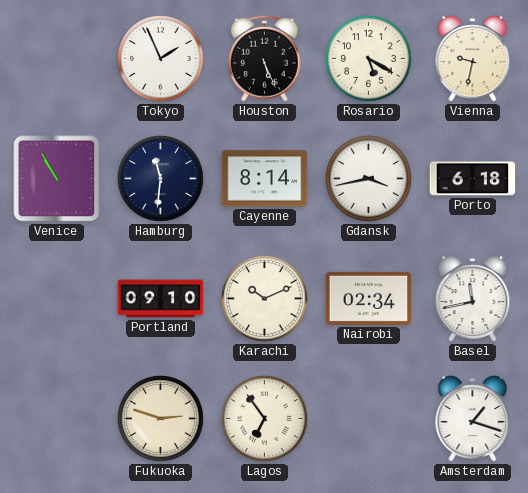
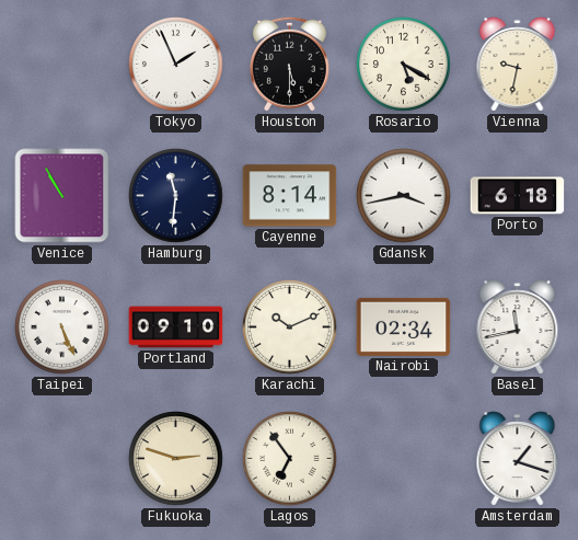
Houston: 5:26 -> 5:30
Taipei: none -> 5:26
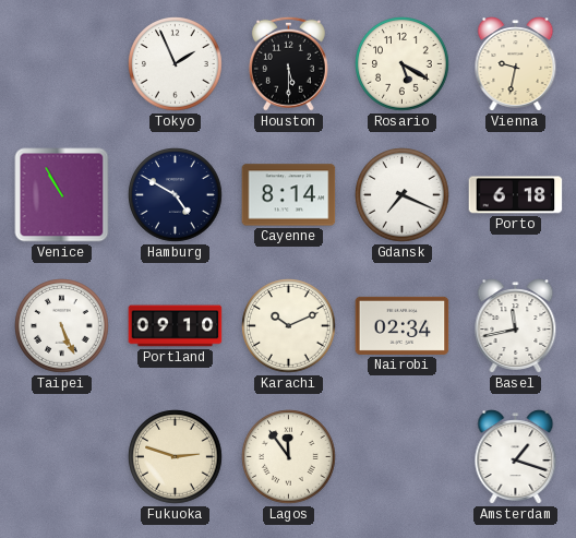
Hamburg: 11:31 -> 4:50
Gdansk: 3:43 -> 7:19
Lagos: 6:54 -> 11:54
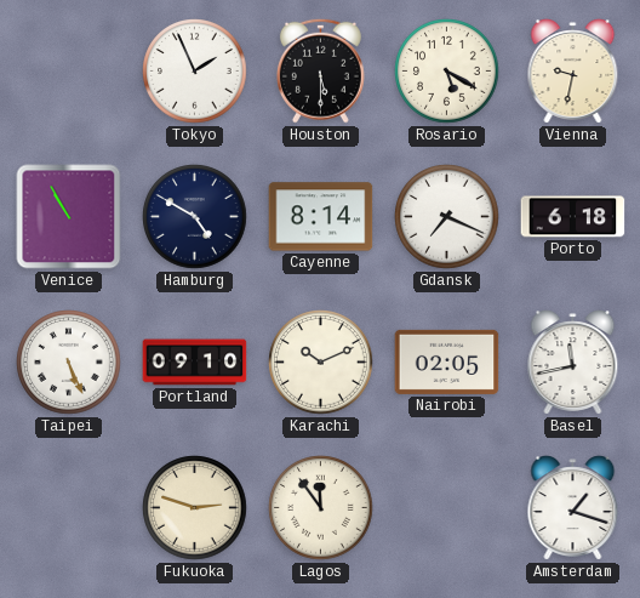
Nairobi: 02:34 -> 02:05
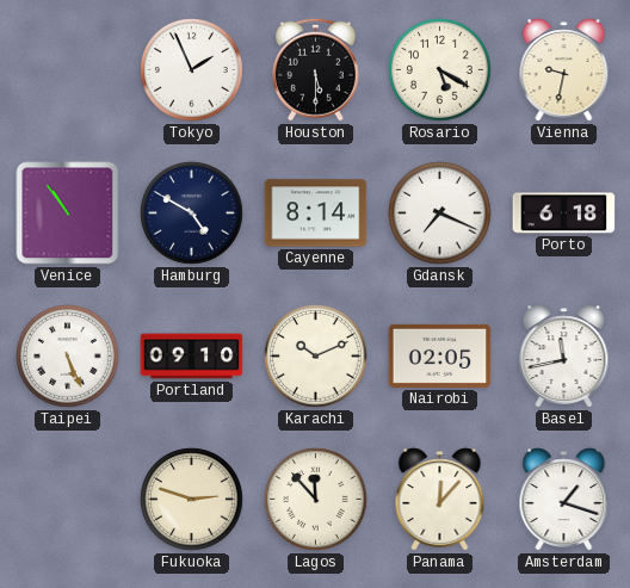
Venice: 10:55 -> 10:54
Lagos: 11:54 -> 11:53
Panama: none -> 12:07
